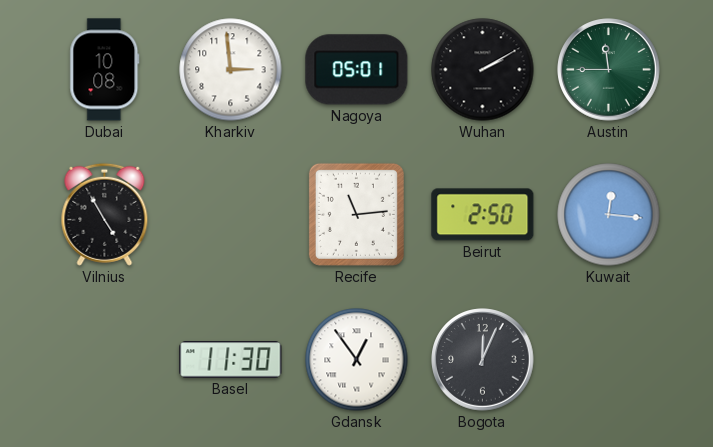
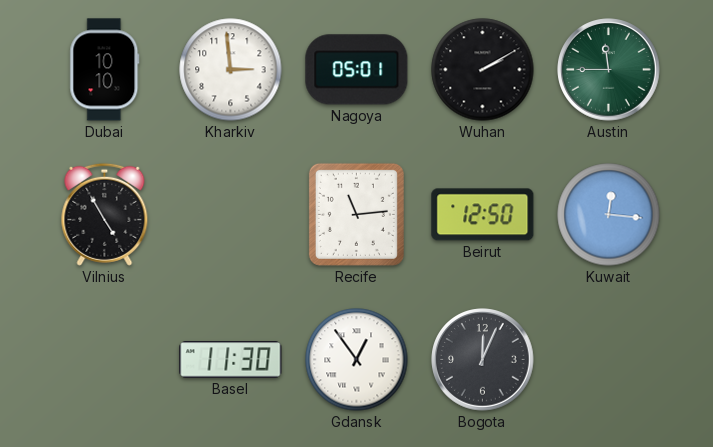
Dubai: 10:08 -> 10:10
Beirut: 2:50 -> 12:50
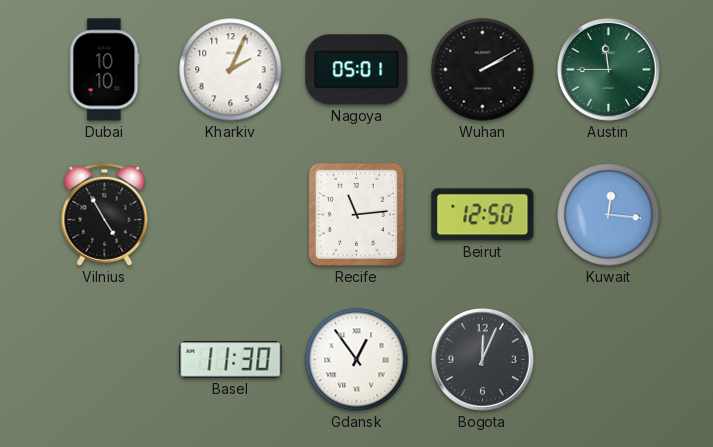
Kharkiv: 2:59 -> 2:04
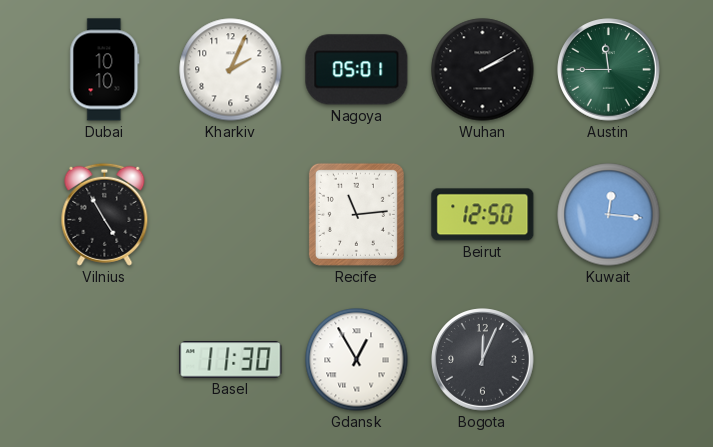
Gdansk: 12:54 -> 12:55
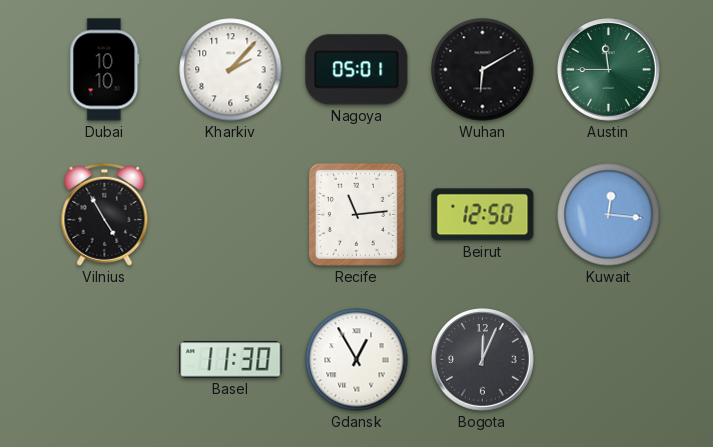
Kharkiv: 2:04 -> 2:07
Wuhan: 2:10 -> 6:10
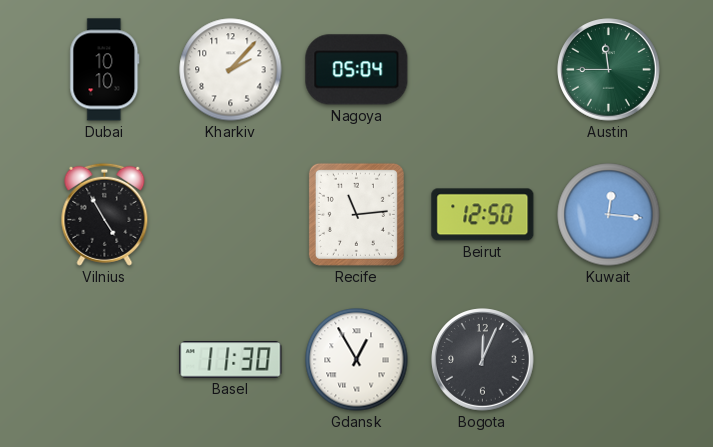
Nagoya: 05:01 -> 05:04
Wuhan: 6:10 -> none
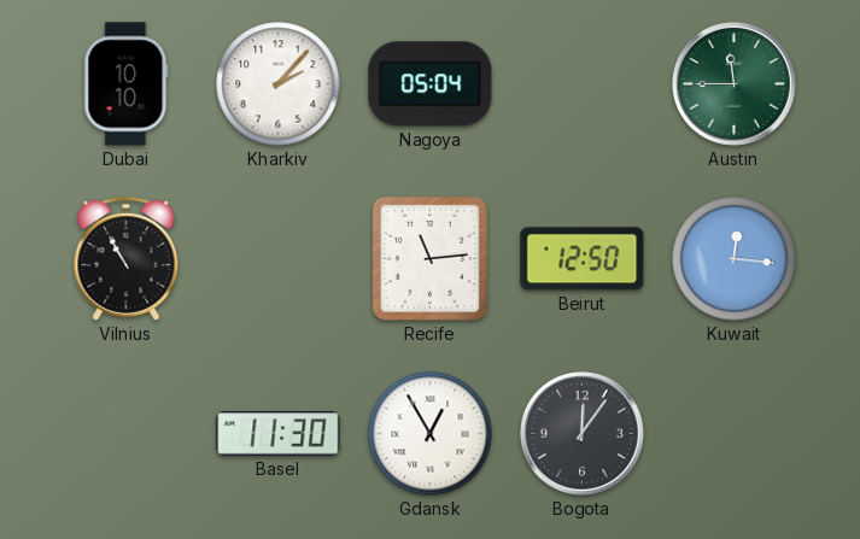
Vilnius: 4:55 -> 10:55
Bogota: 12:04 -> 12:06
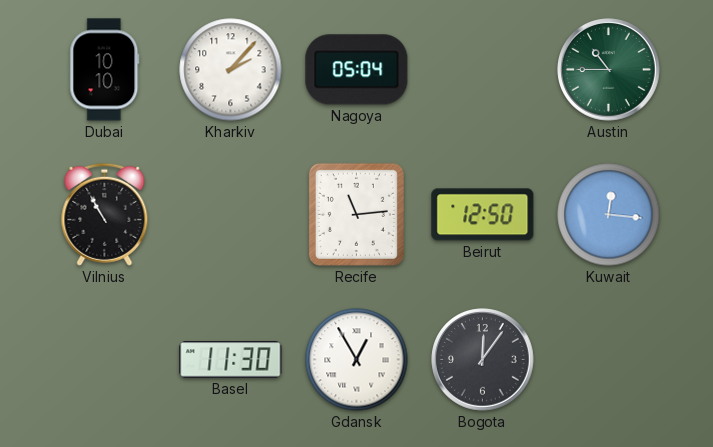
Austin: 11:45 -> 10:45
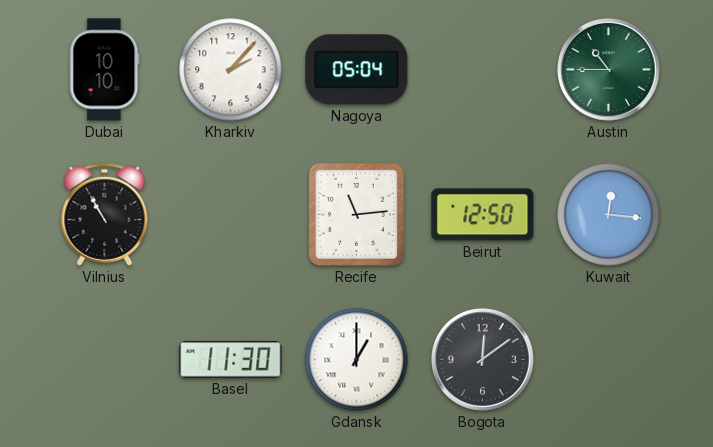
Gdansk: 12:55 -> 1:00
Bogota: 12:06 -> 12:09
